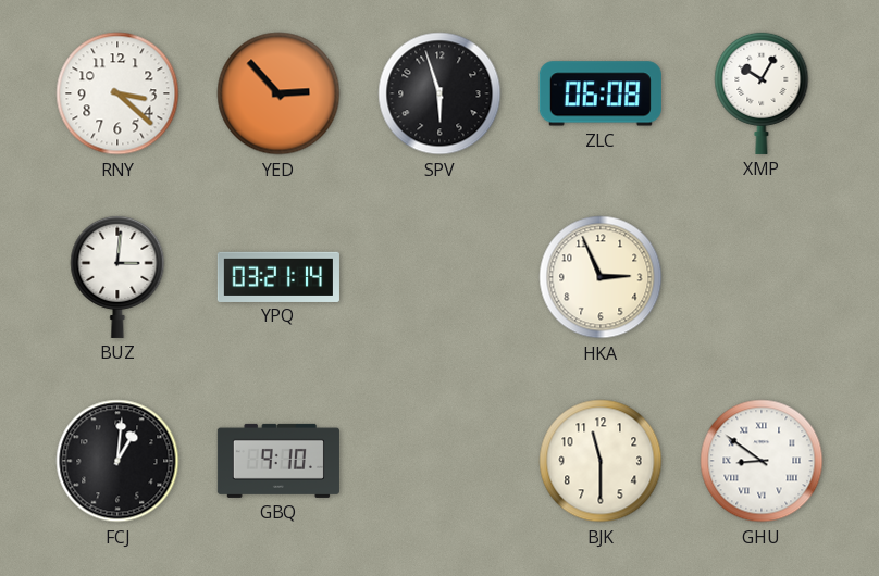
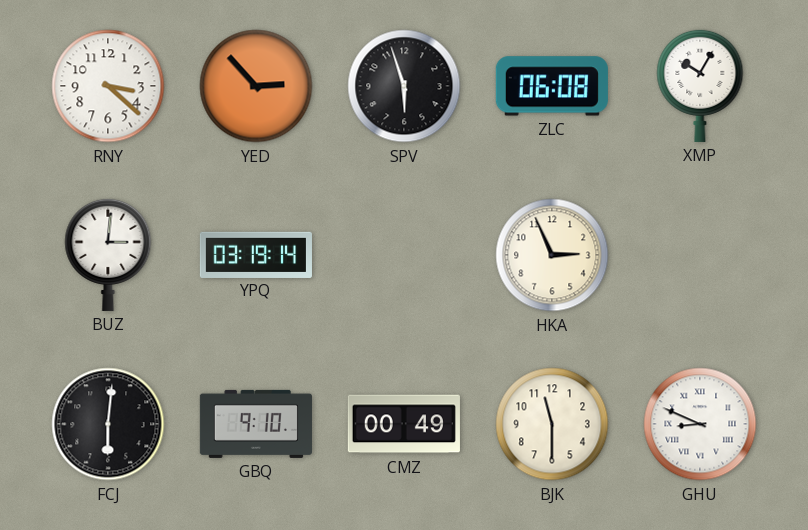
YPQ: 03:21 -> 03:19
FCJ: 1:01 -> 6:01
CMZ: none -> 00:49
GHU: 8:51 -> 8:49
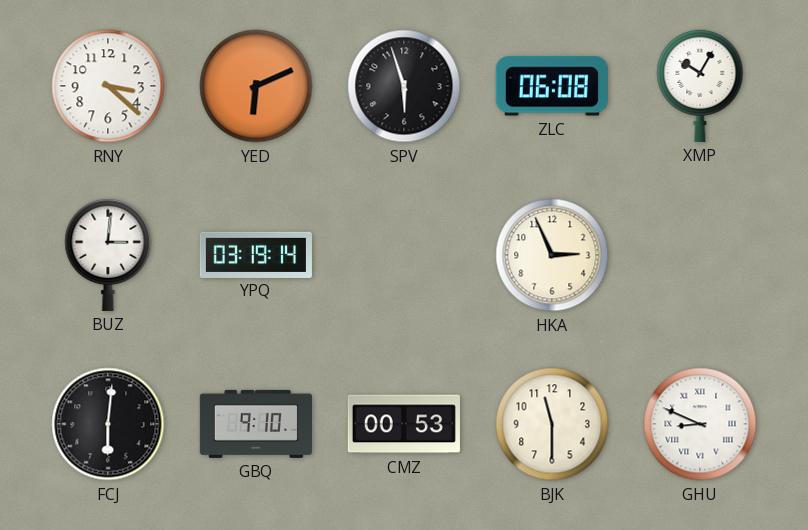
YED: 2:53 -> 6:11
CMZ: 00:49 -> 00:53
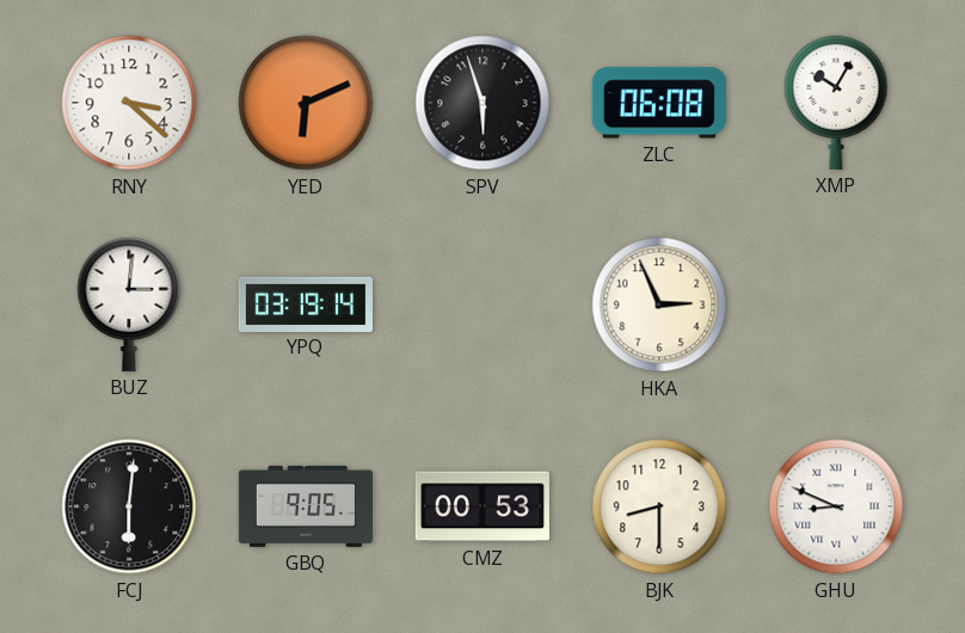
GBQ: 9:10 -> 9:05
BJK: 11:30 -> 8:30
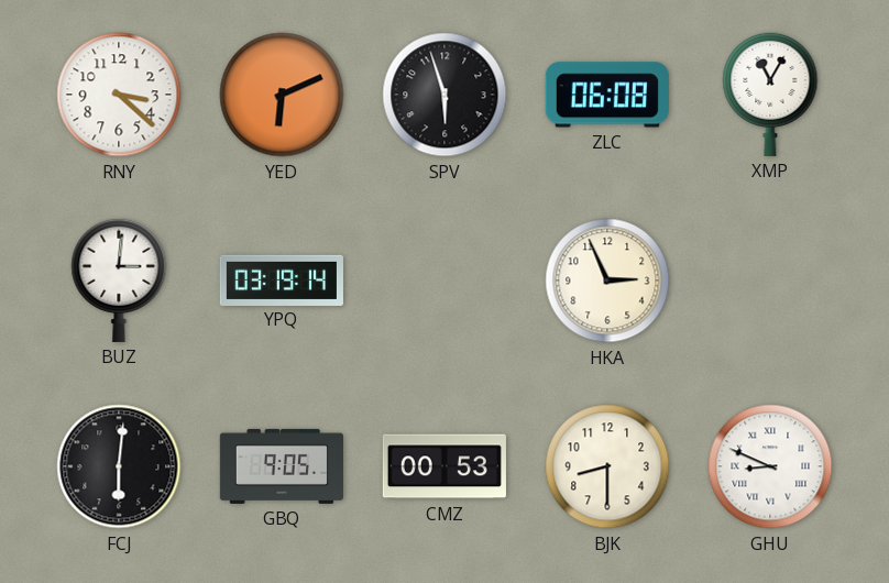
XMP: 10:05 -> 11:05
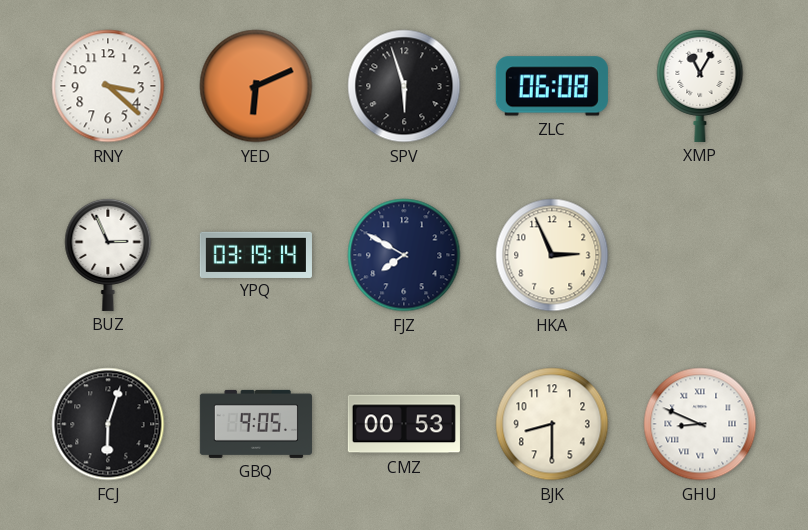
BUZ: 3:01 -> 2:56
FJZ: none -> 7:50
FCJ: 6:01 -> 6:03
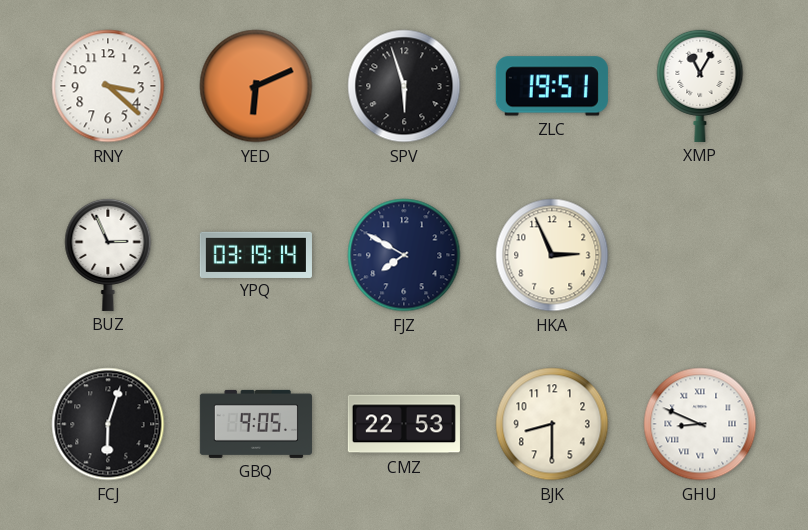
ZLC: 06:08 -> 19:51
CMZ: 00:53 -> 22:53
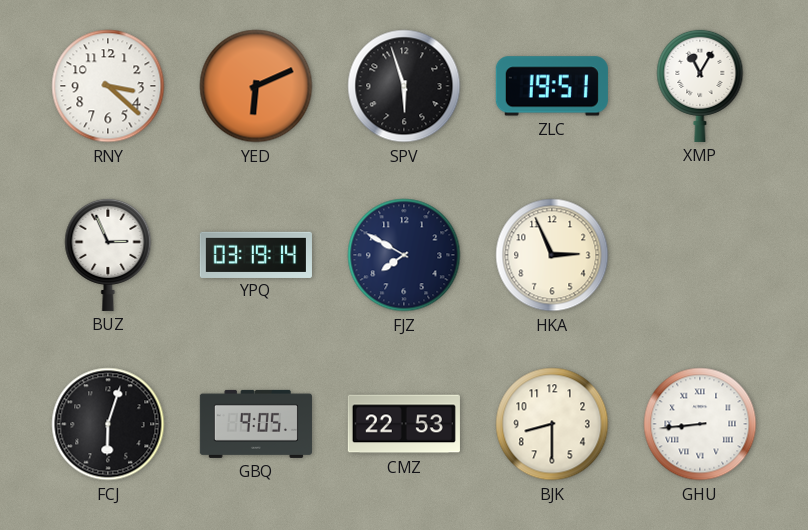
GHU: 8:49 -> 8:44
